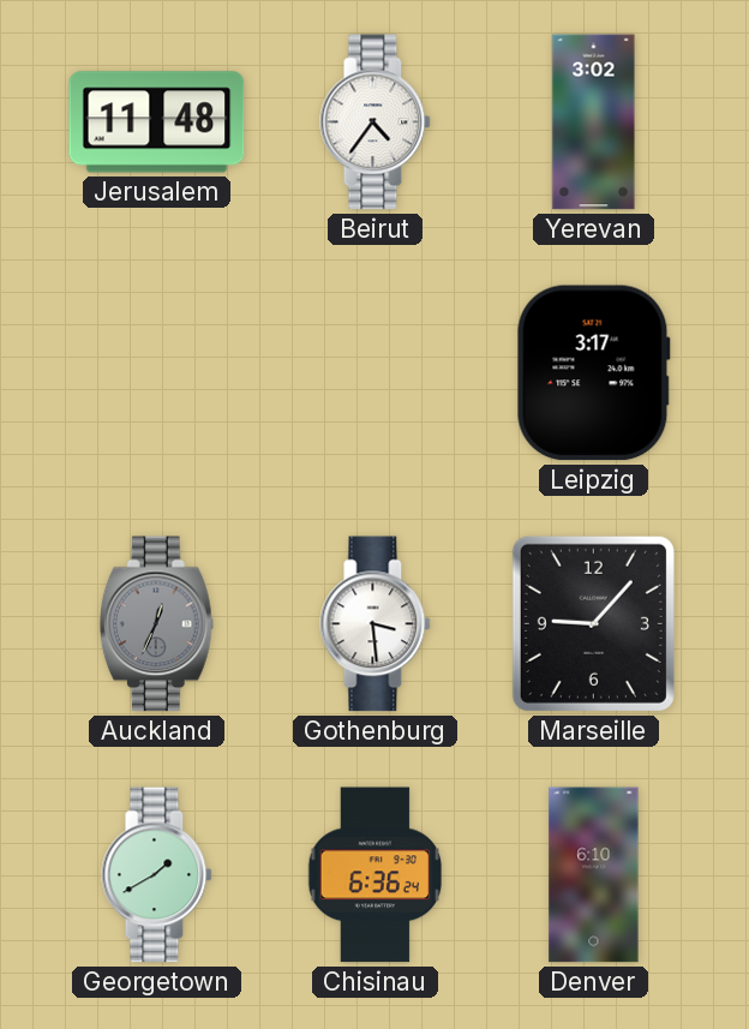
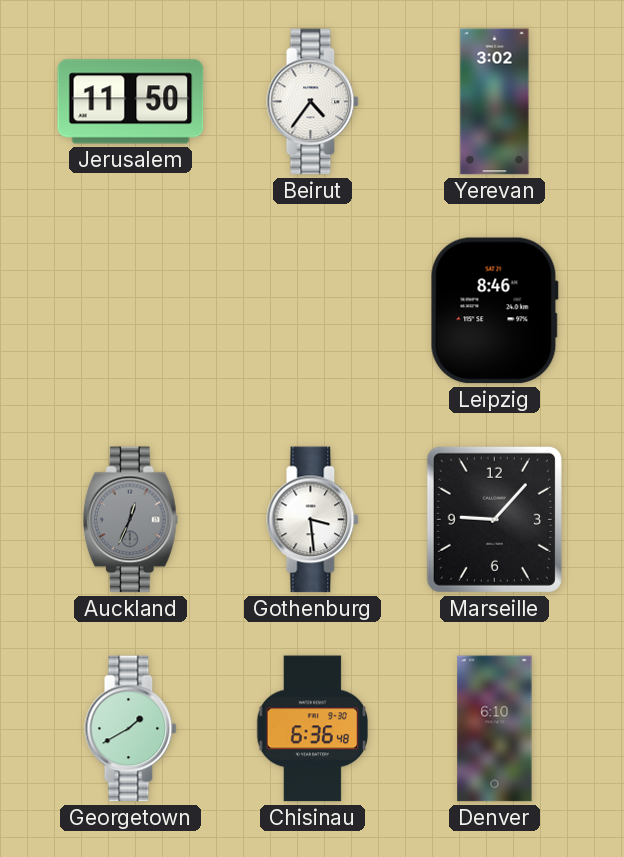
Jerusalem: 11:48 -> 11:50
Leipzig: 3:17 -> 8:46
Chisinau: 6:36:24 -> 6:36:48
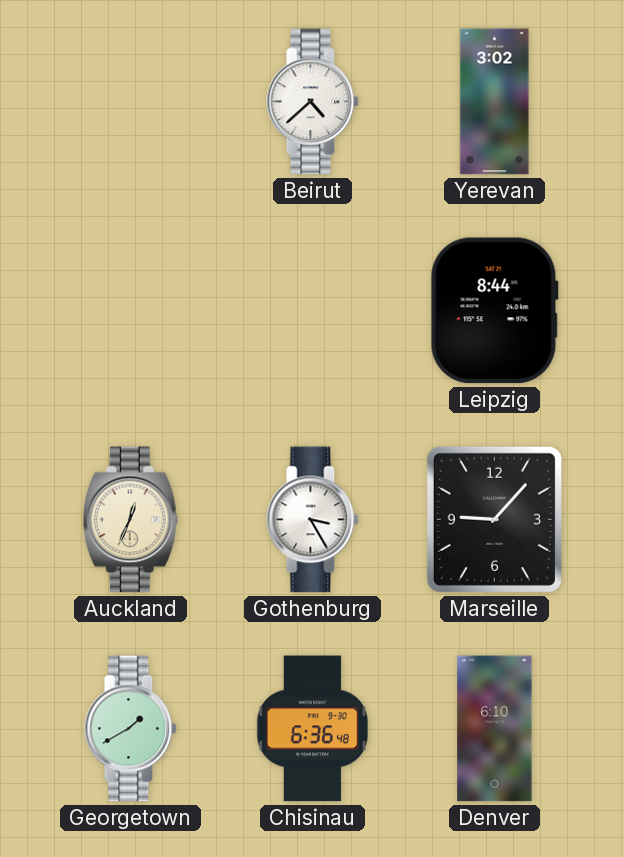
Jerusalem: 11:50 -> none
Beirut: 4:36 -> 4:38
Leipzig: 8:46 -> 8:44
Auckland dial: grey -> cream
Gothenburg: 3:29 -> 3:25
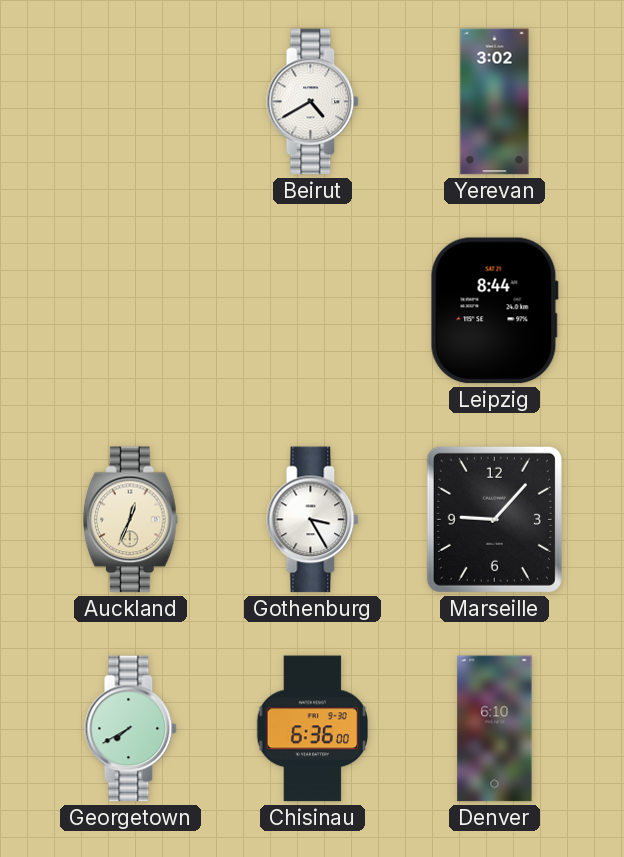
Beirut: 4:38 -> 4:40
Georgetown: 1:40 -> 7:40
Chisinau: 6:36:48 -> 6:36:00
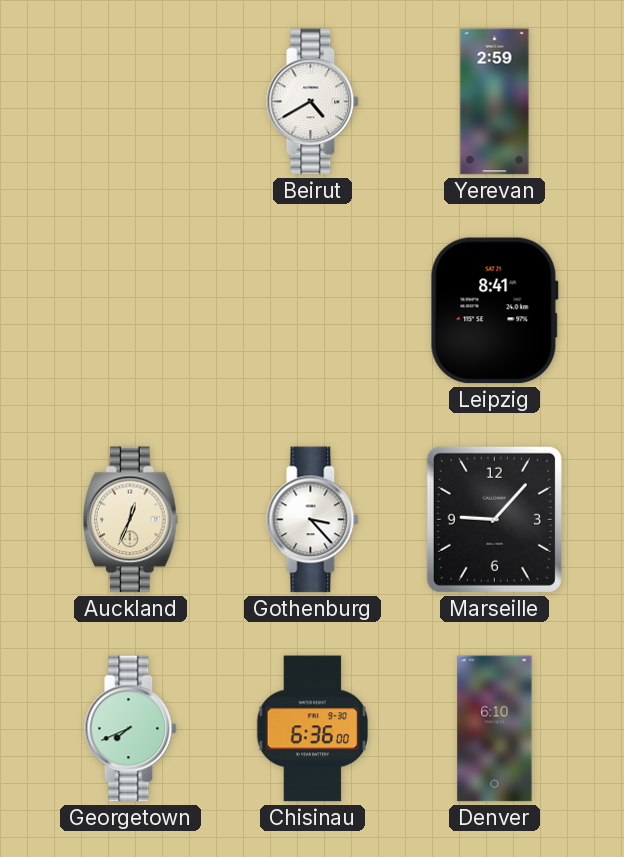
Yerevan: 3:02 -> 2:59
Leipzig: 8:44 -> 8:41
Gothenburg: 3:25 -> 3:23
Georgetown: 7:40 -> 7:41
